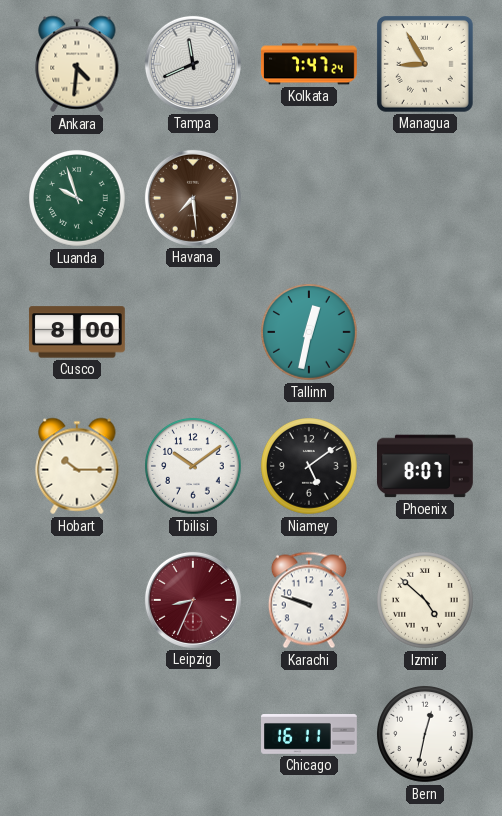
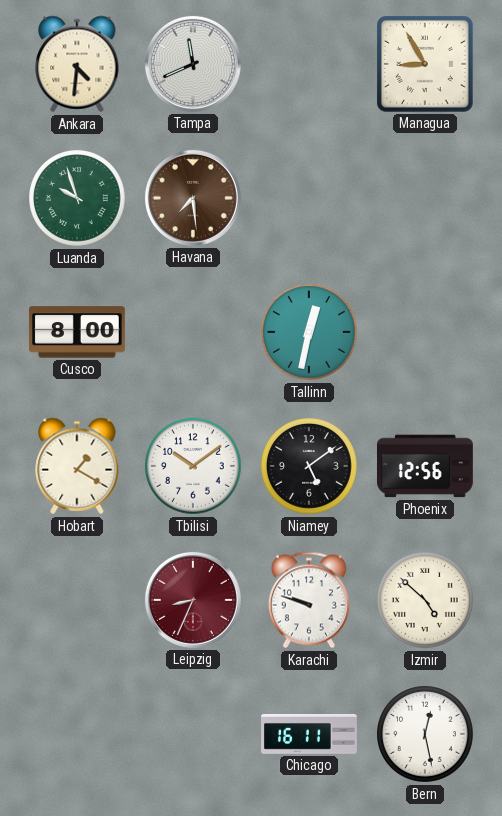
Kolkata: 7:47 -> none
Hobart: 10:15 -> 1:20
Phoenix: 8:07 -> 12:56
Bern: 12:32 -> 12:28
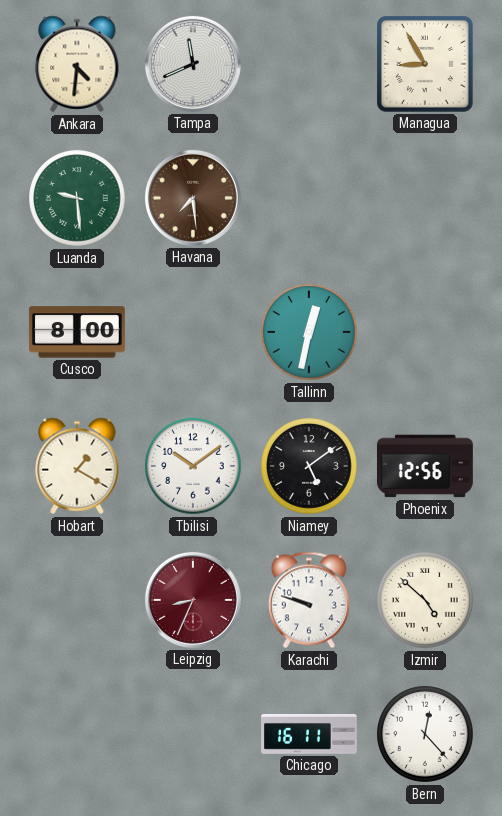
Luanda: 9:57 -> 9:29
Bern: 12:28 -> 12:23
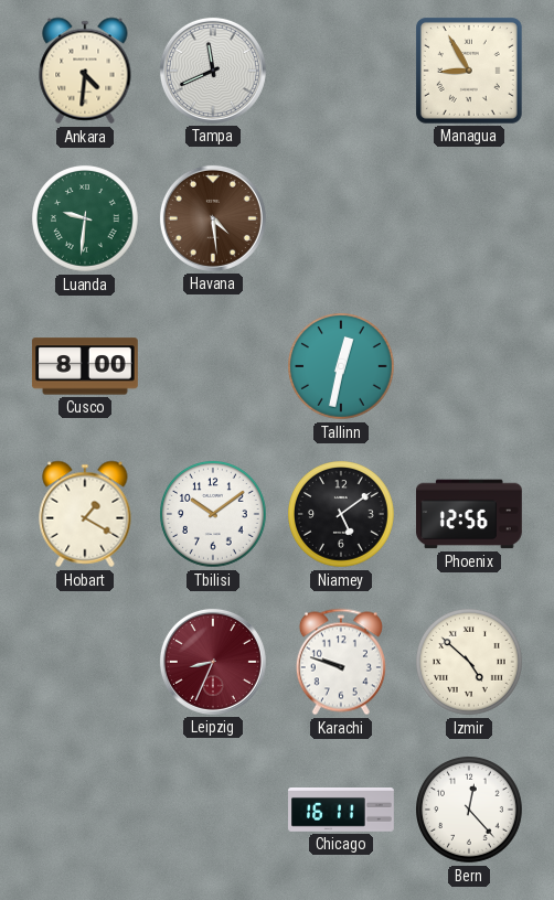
Luanda: 9:29 -> 9:31
Havana: 7:29 -> 4:29
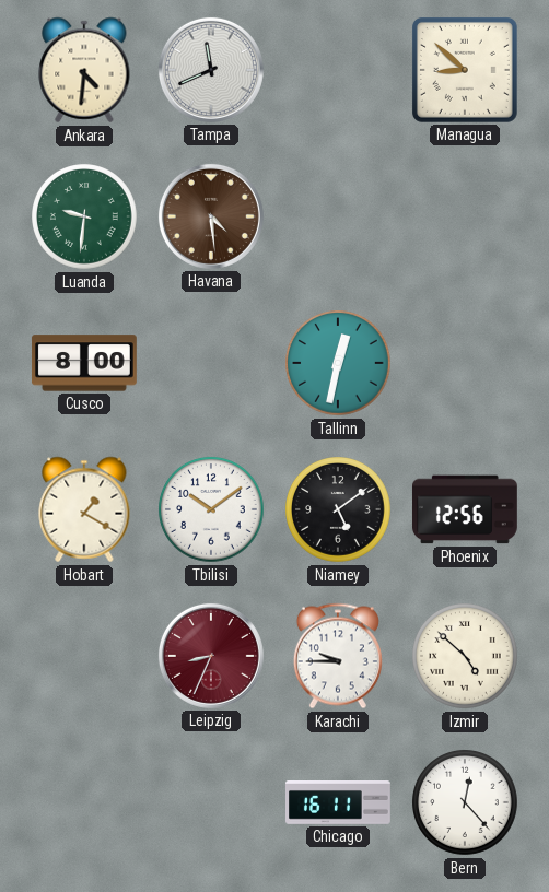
Managua: 8:55 -> 8:52
Karachi: 9:48 -> 9:45
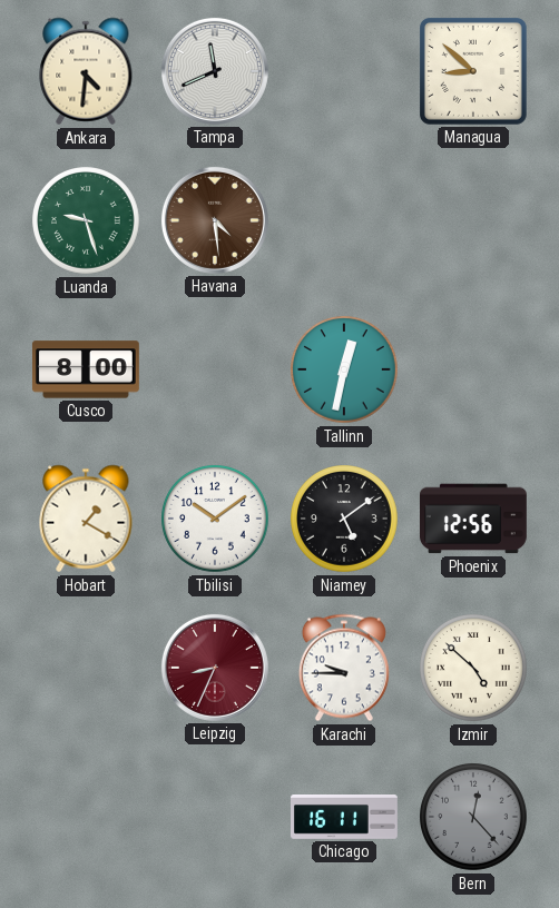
Luanda: 9:31 -> 9:27
Bern dial: white -> grey
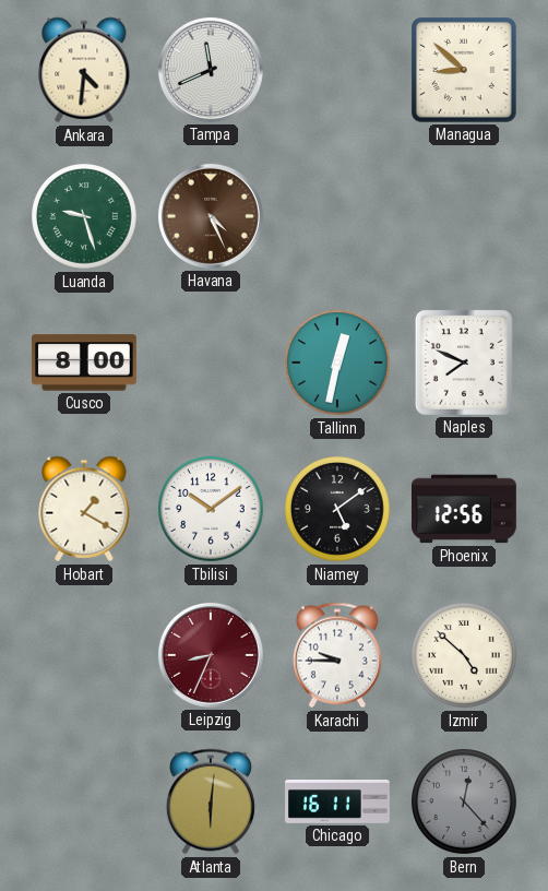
Havana: 4:29 -> 4:26
Naples: none -> 7:49
Atlanta: none -> 6:01
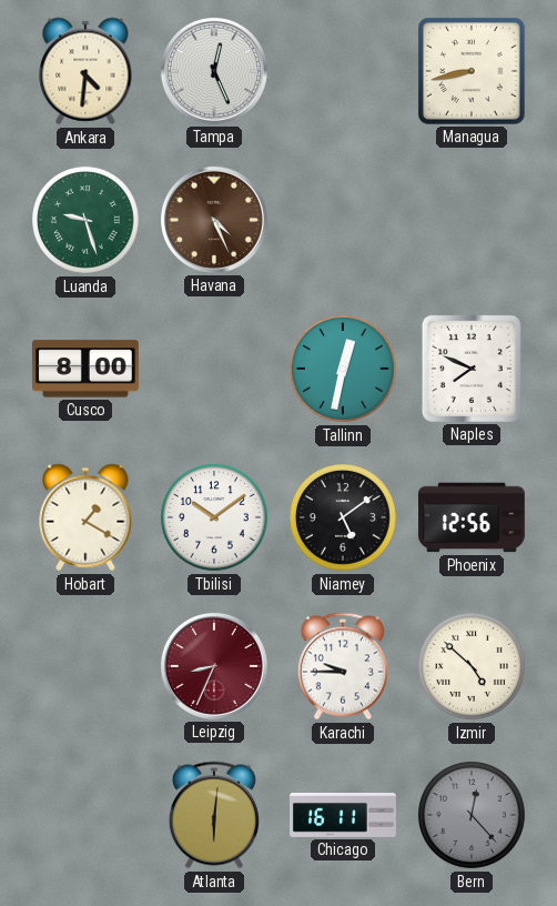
Tampa: 11:41 -> 12:26
Managua: 8:52 -> 8:43
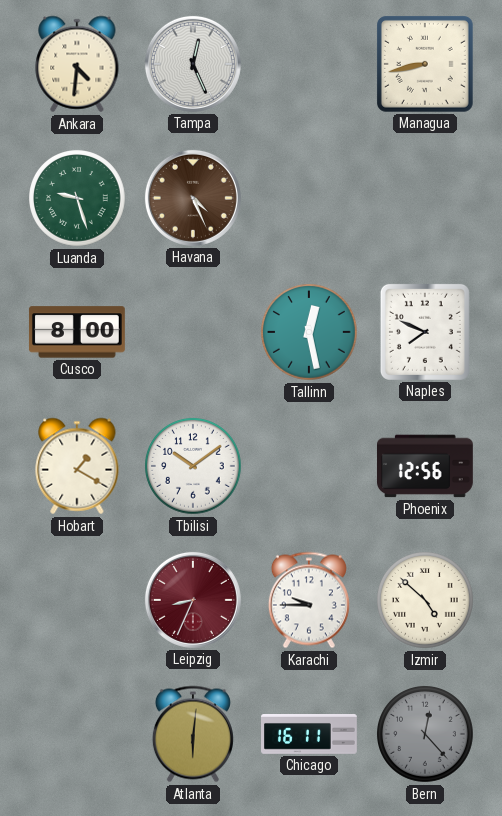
Tallinn: 12:32 -> 12:28
Niamey: 5:09 -> none
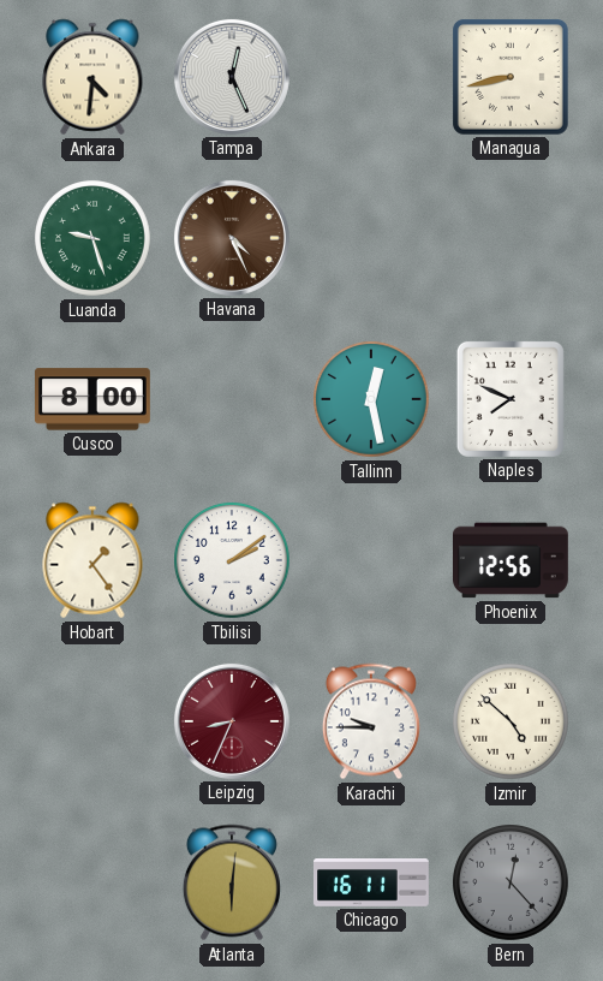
Hobart: 1:20 -> 1:24
Tbilisi: 10:09 -> 2:09
